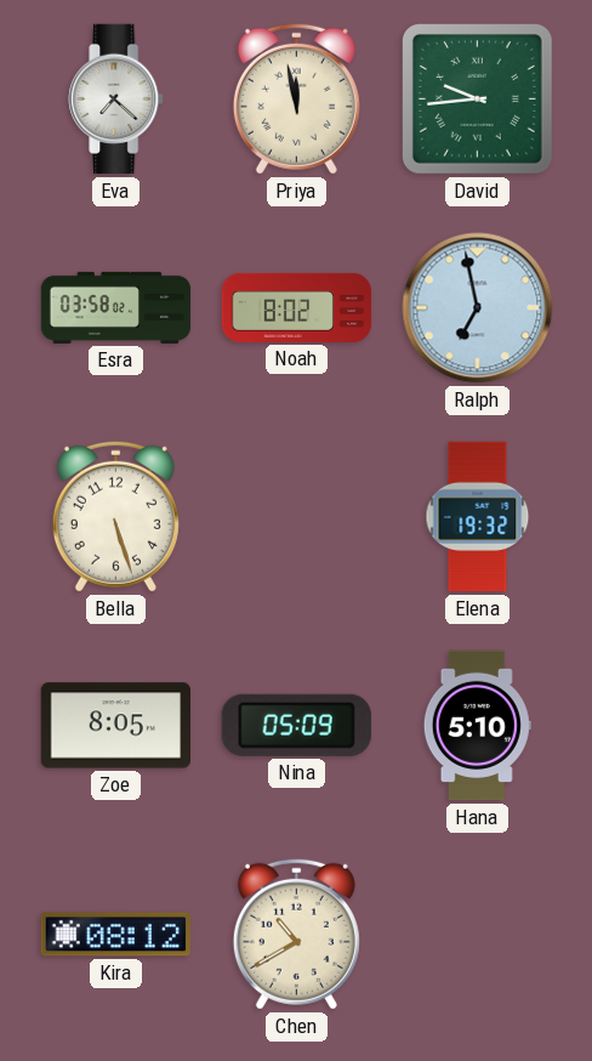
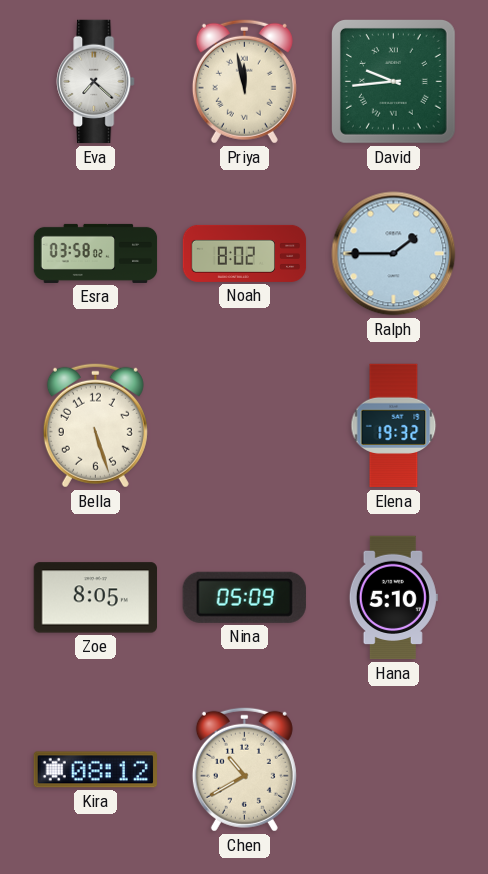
Ralph: 6:58 -> 1:45
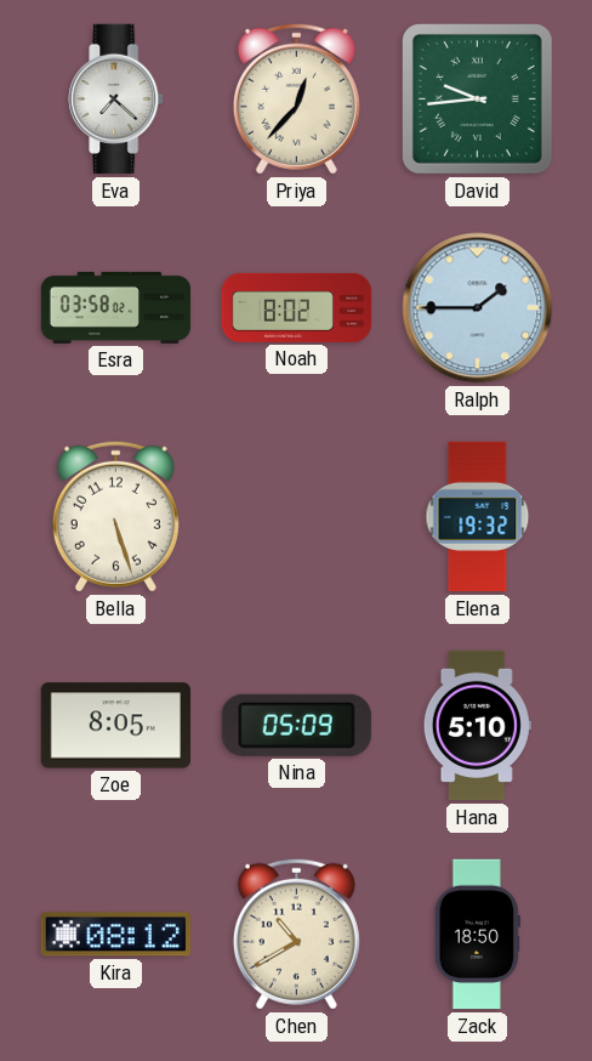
Priya: 11:58 -> 12:37
Zack: none -> 18:50
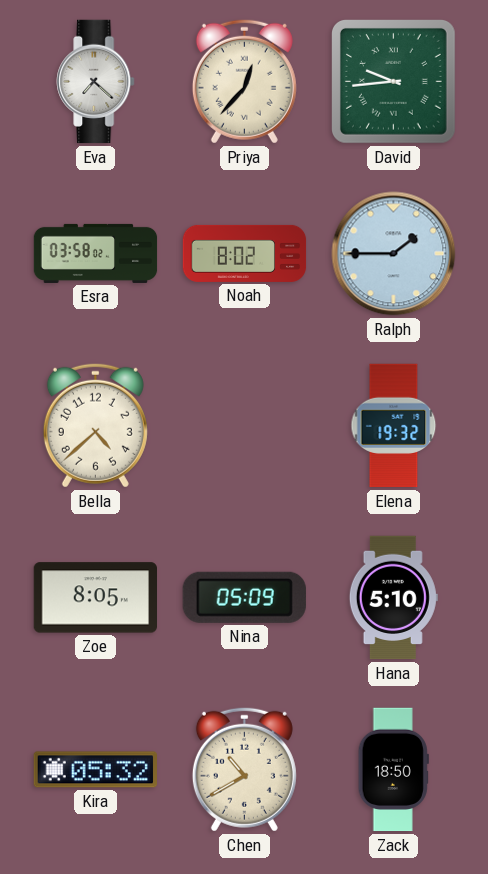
Bella: 5:27 -> 4:38
Kira: 08:12 -> 05:32
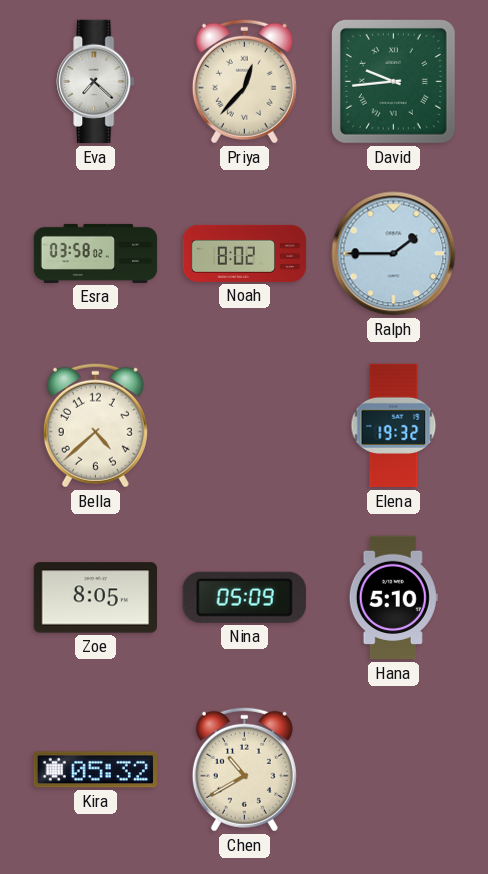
Zack: 18:50 -> none
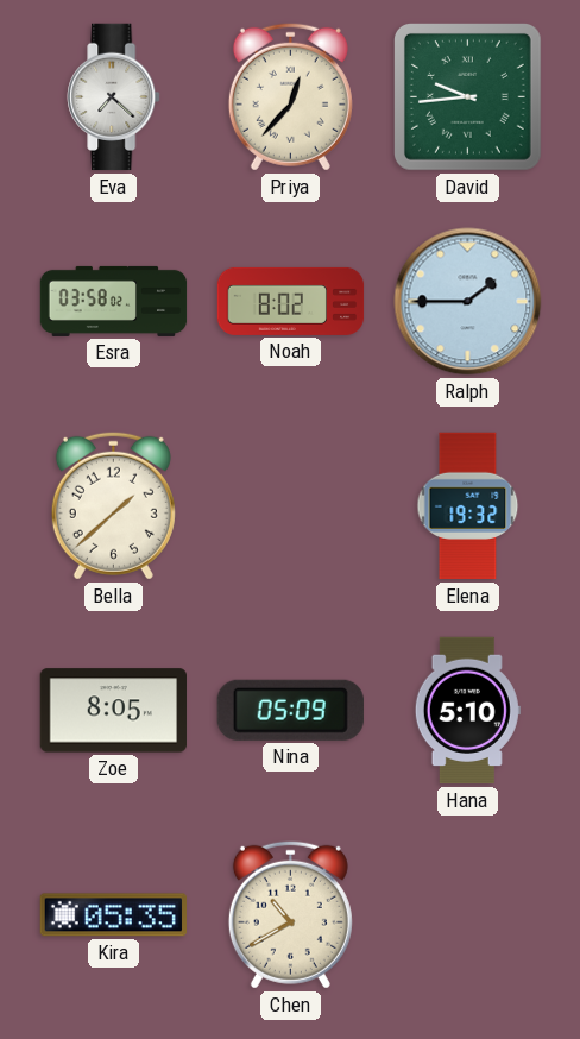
Bella: 4:38 -> 1:38
Kira: 05:32 -> 05:35
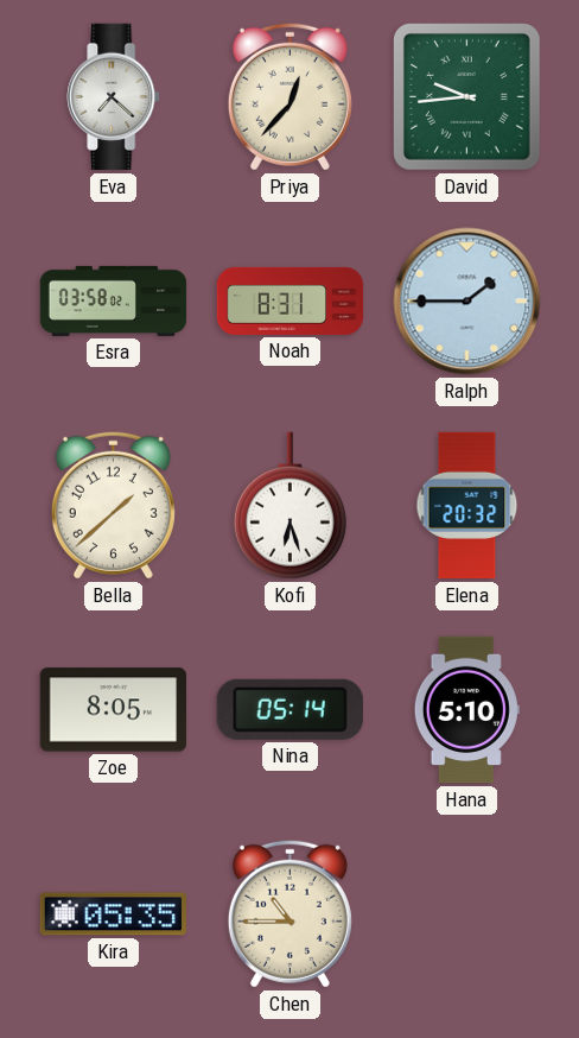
Noah: 8:02 -> 8:31
Kofi: none -> 6:27
Elena: 19:32 -> 20:32
Nina: 05:09 -> 05:14
Chen: 10:40 -> 10:45
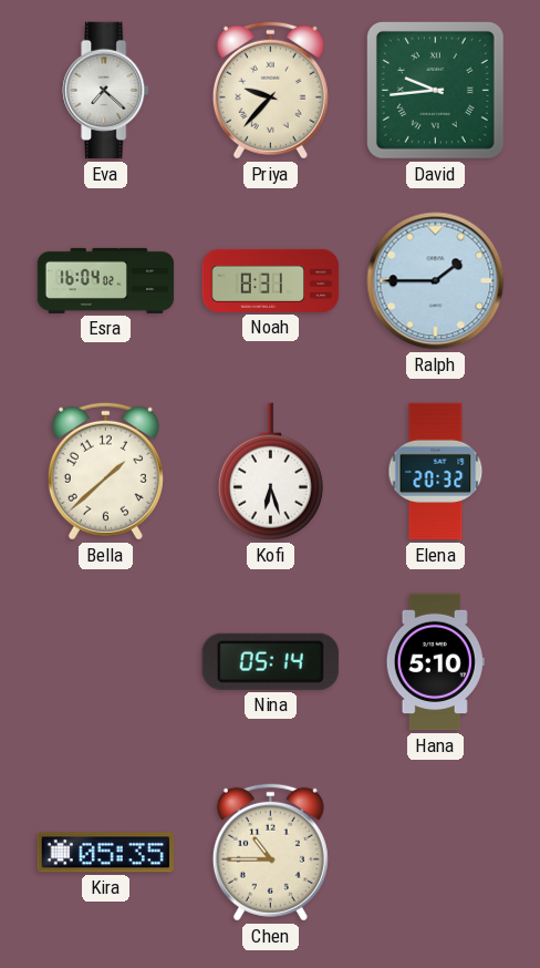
Priya: 12:37 -> 9:37
Esra: 03:58 -> 16:04
Zoe: 8:05 -> none
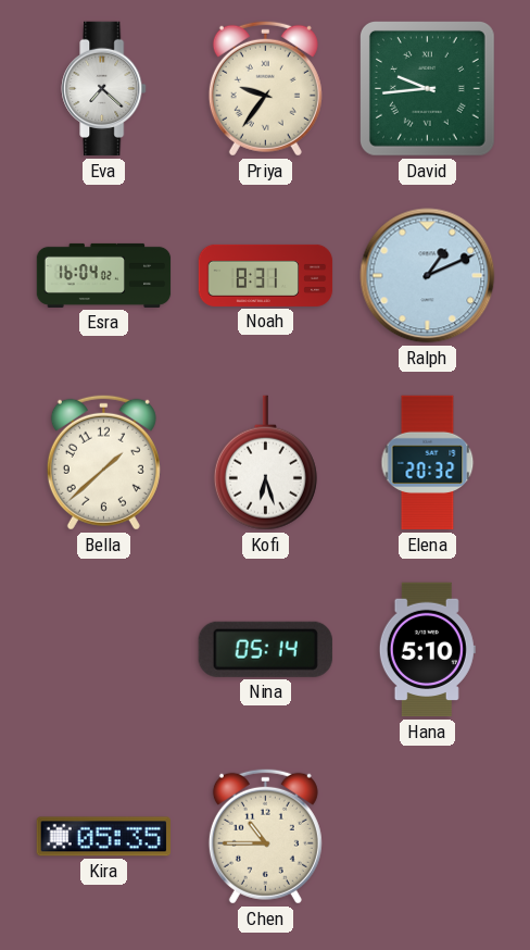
Priya: 9:37 -> 9:36
Ralph: 1:45 -> 1:11
